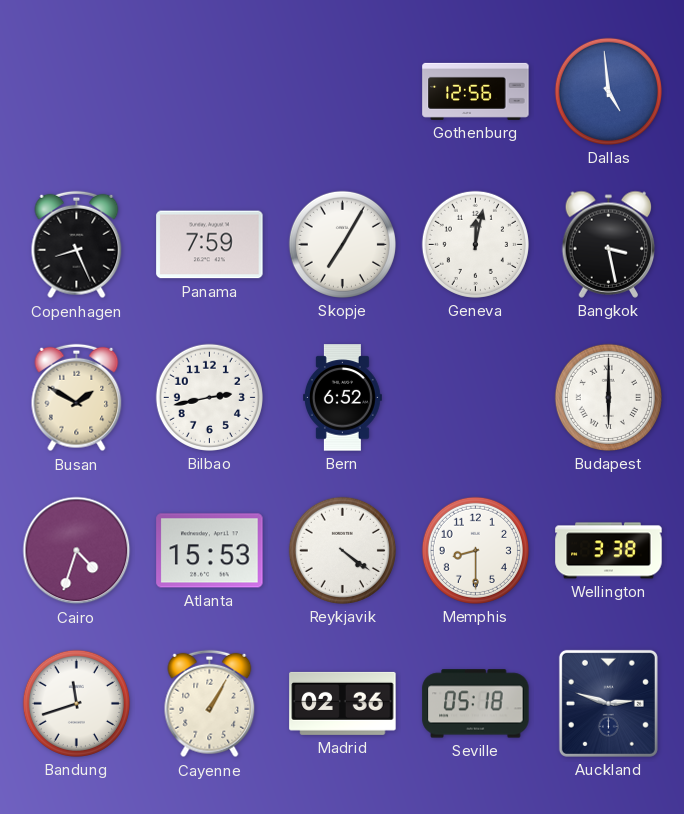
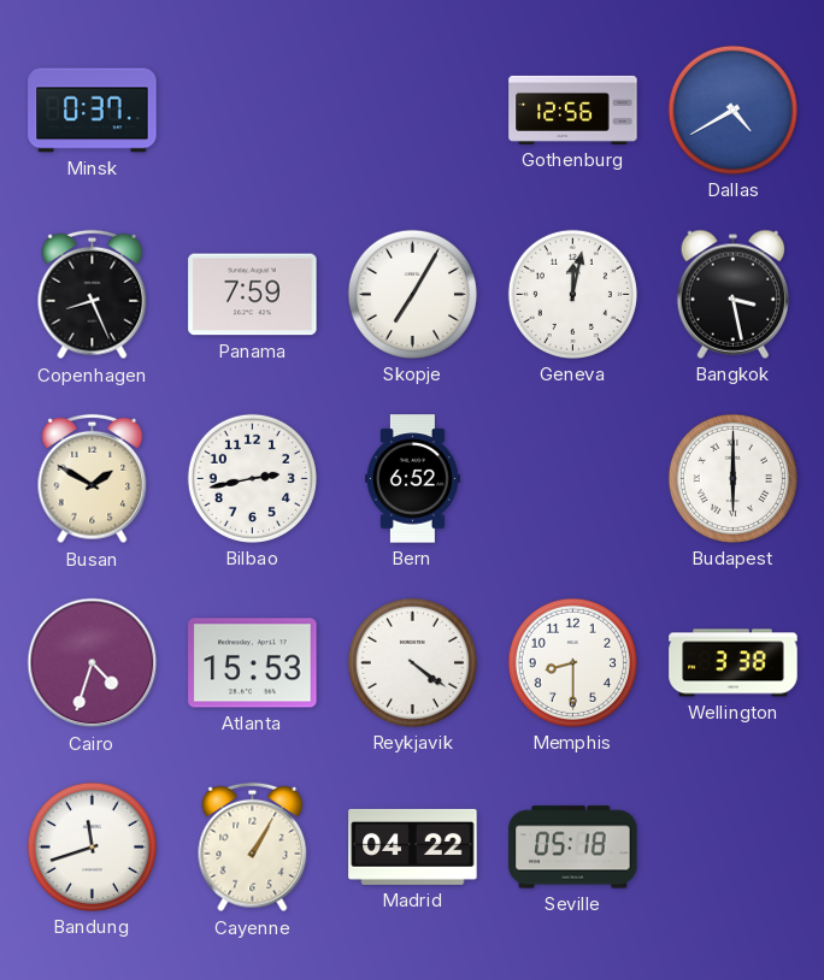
Minsk: none -> 0:37
Dallas: 4:59 -> 4:40
Madrid: 02:36 -> 04:22
Auckland: 2:48 -> none
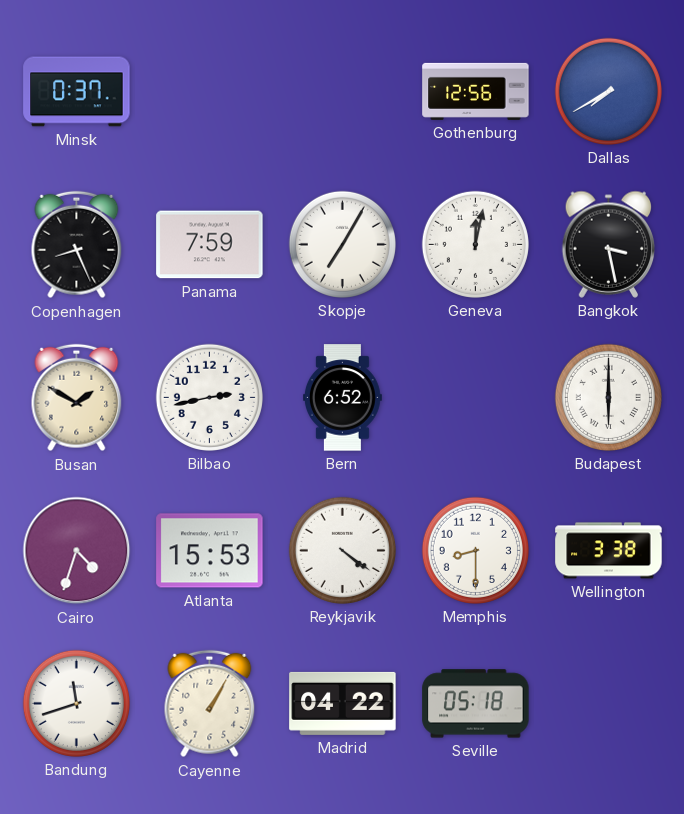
Dallas: 4:40 -> 7:40
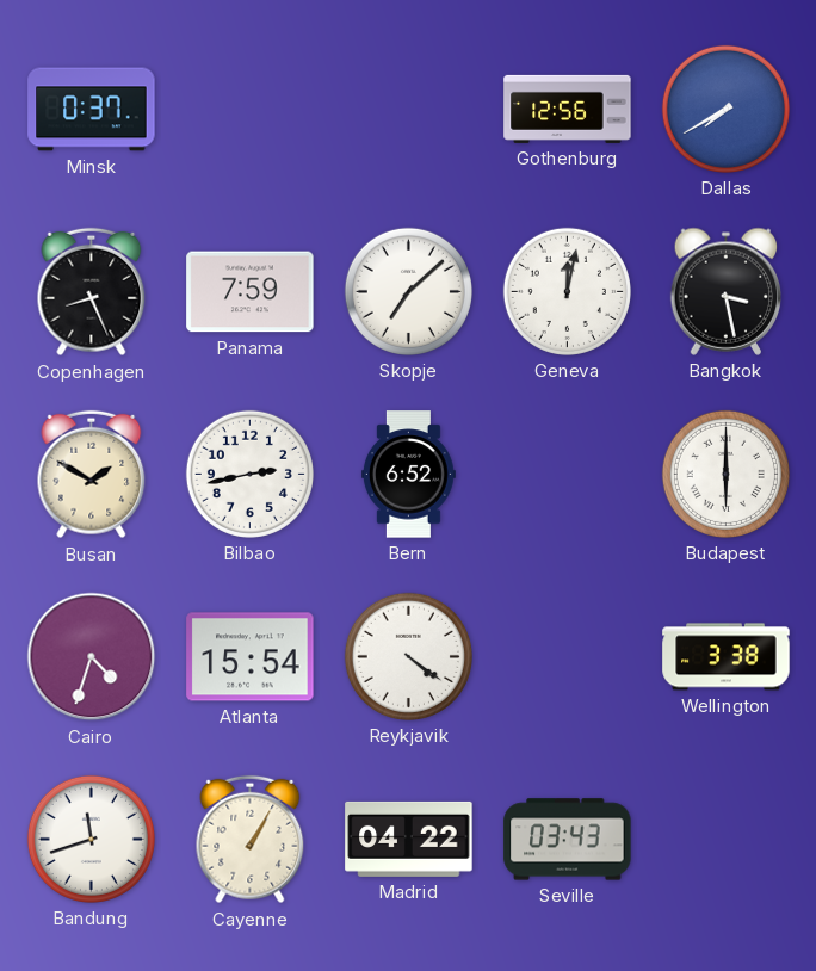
Skopje: 7:05 -> 7:08
Atlanta: 15:53 -> 15:54
Memphis: 8:30 -> none
Seville: 05:18 -> 03:43
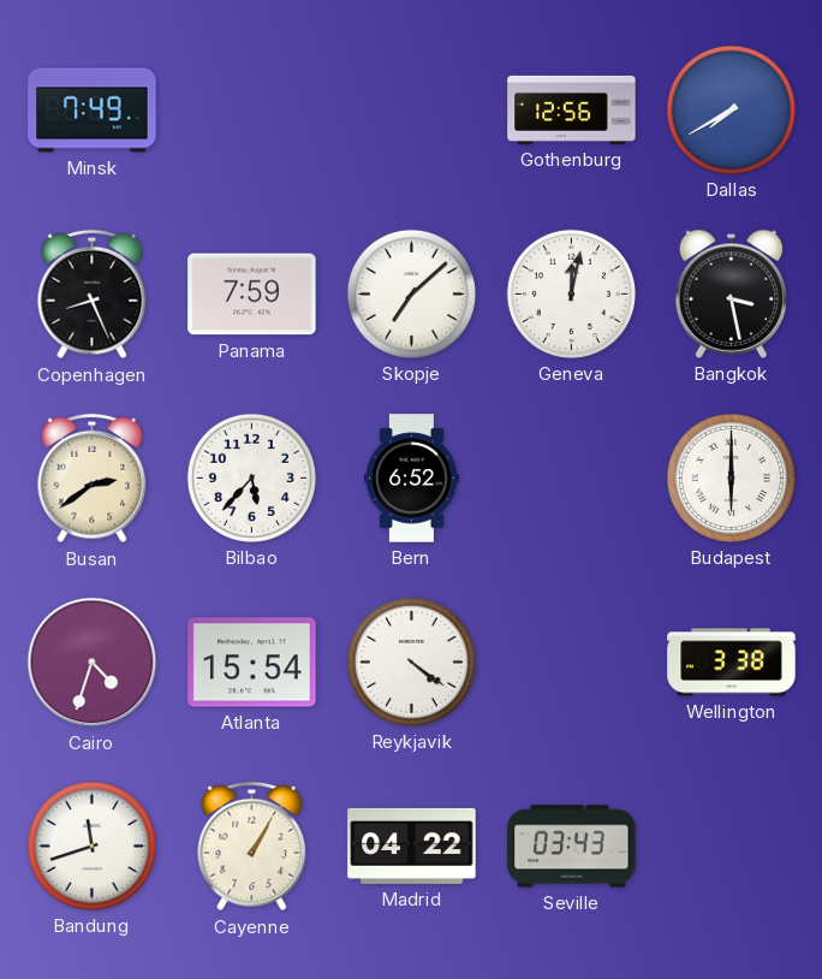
Minsk: 0:37 -> 7:49
Busan: 1:50 -> 2:39
Bilbao: 2:43 -> 5:37
